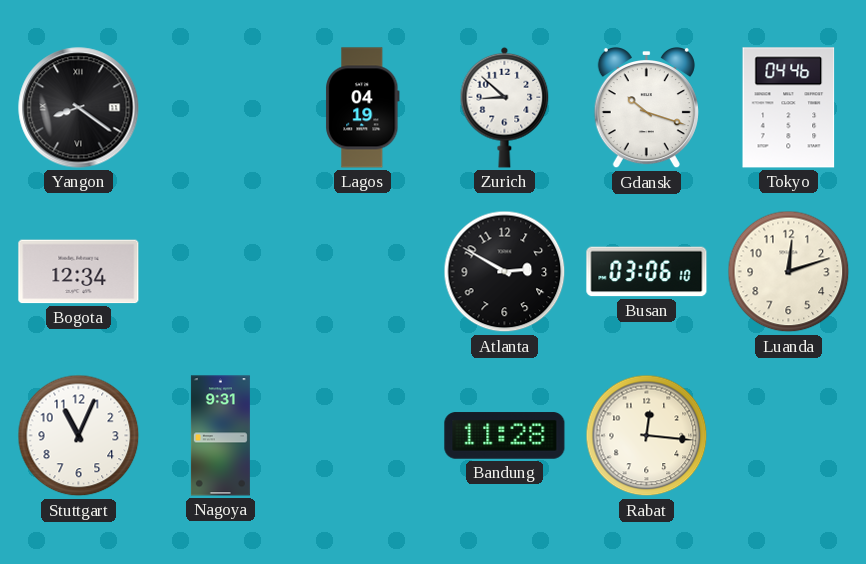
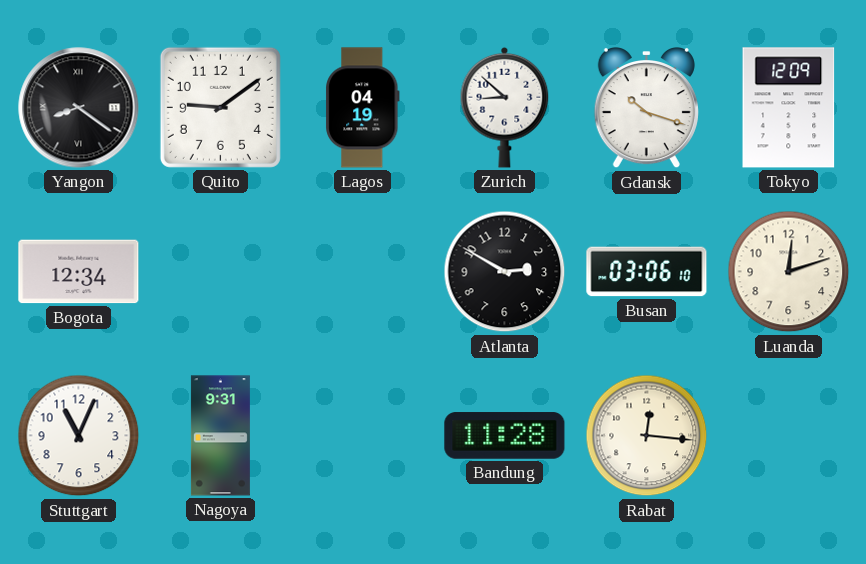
Quito: none -> 9:09
Tokyo: 04:46 -> 12:09
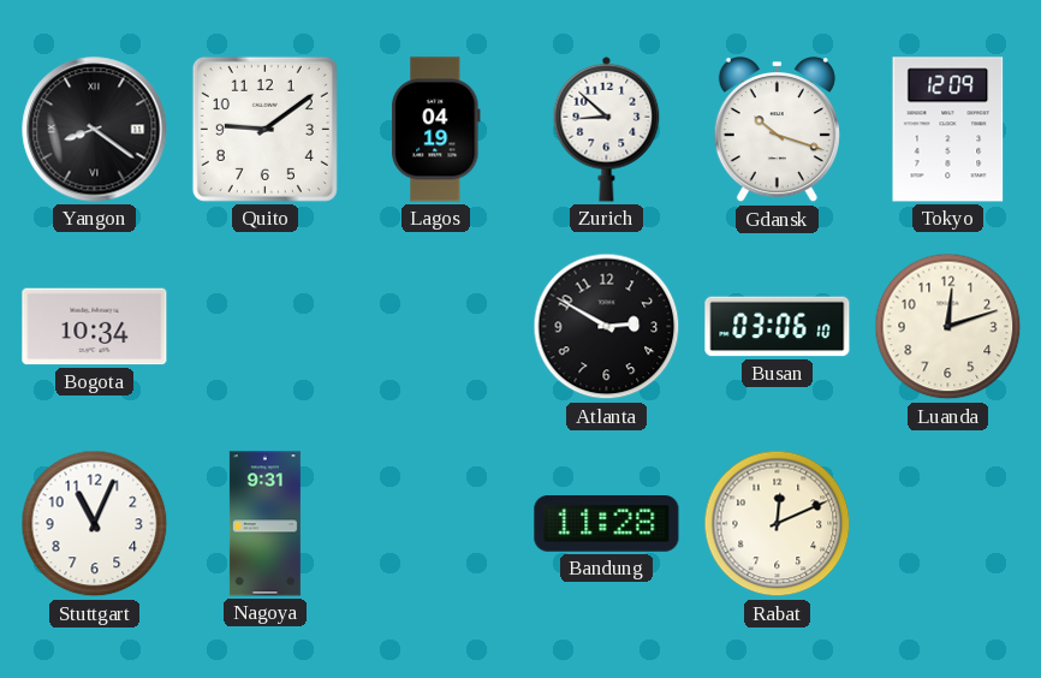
Bogota: 12:34 -> 10:34
Rabat: 12:16 -> 12:11
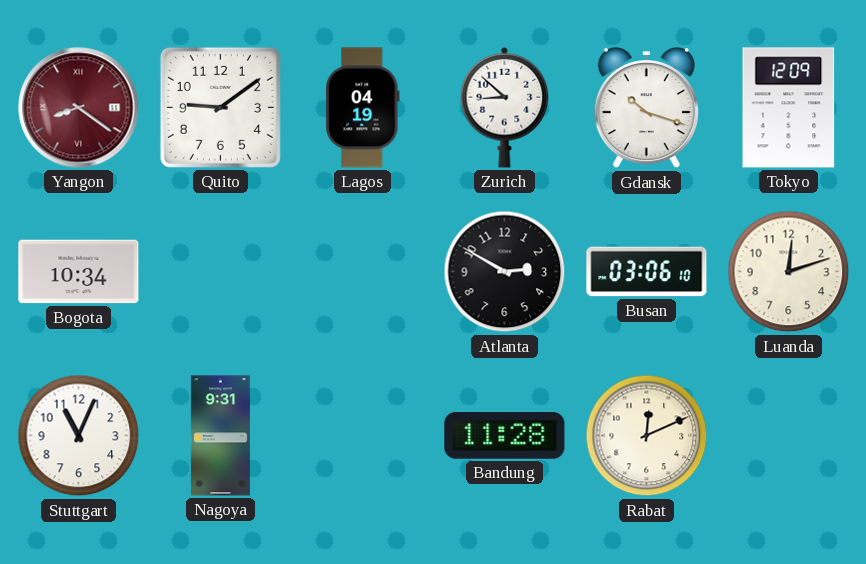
Yangon dial: black -> burgundy
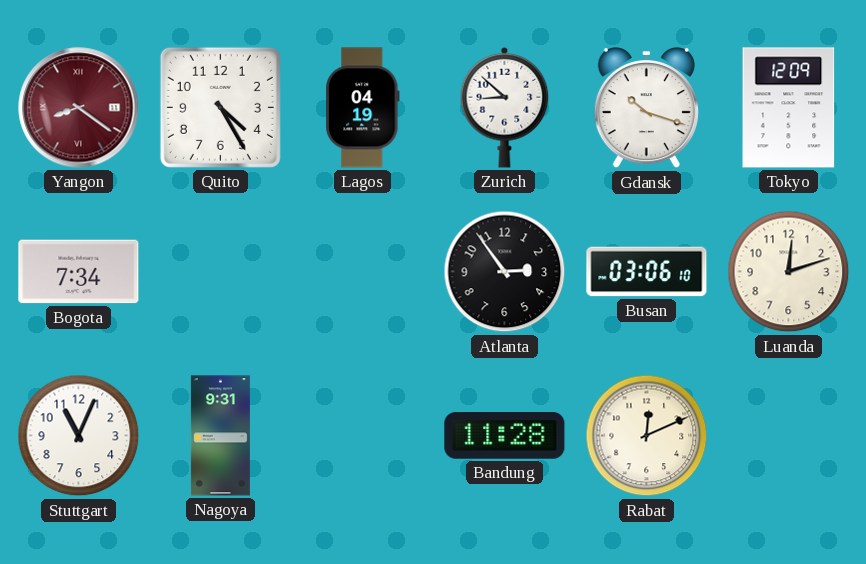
Quito: 9:09 -> 4:25
Bogota: 10:34 -> 7:34
Atlanta: 2:50 -> 2:54
